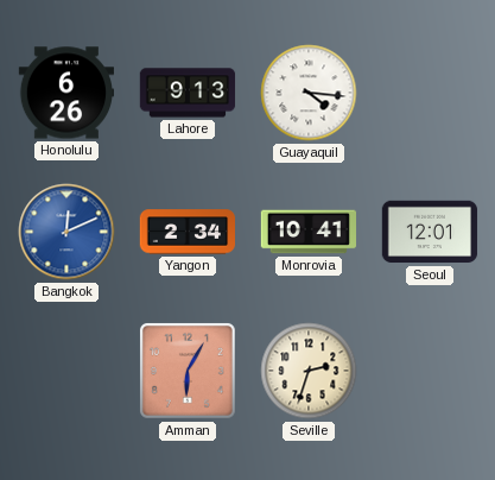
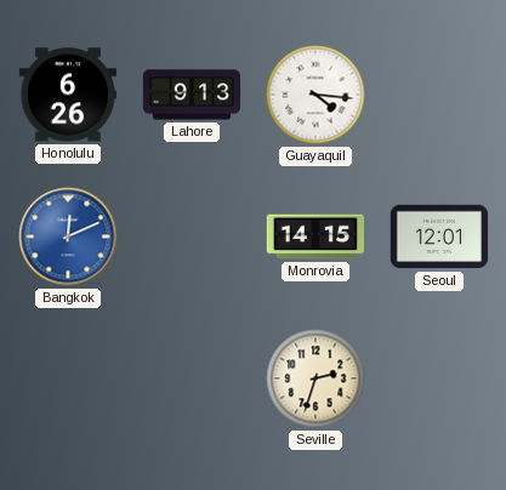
Yangon: 2:34 -> none
Monrovia: 10:41 -> 14:15
Amman: 6:05 -> none
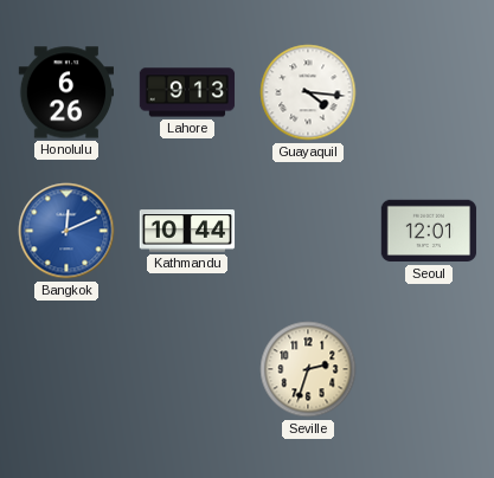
Kathmandu: none -> 10:44
Monrovia: 14:15 -> none
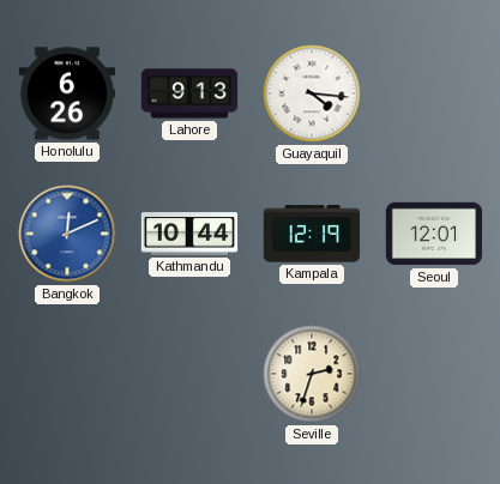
Kampala: none -> 12:19
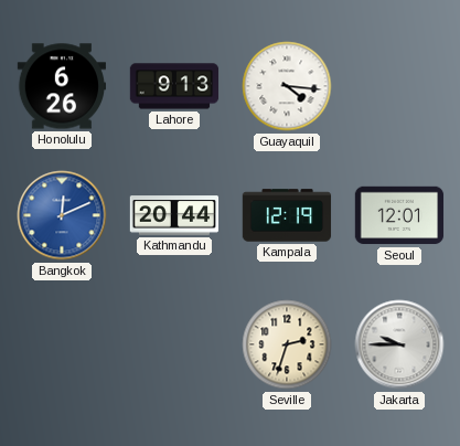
Kathmandu: 10:44 -> 20:44
Jakarta: none -> 9:45
